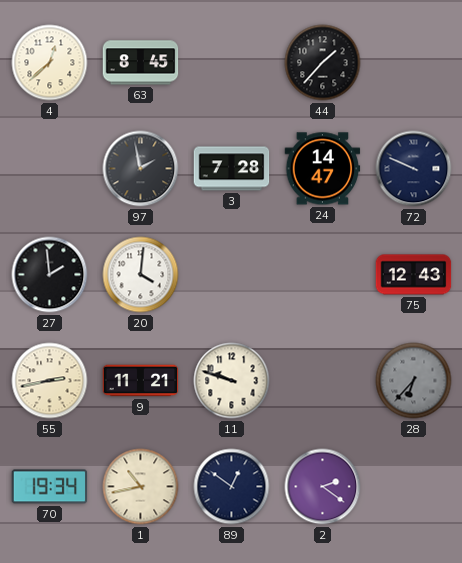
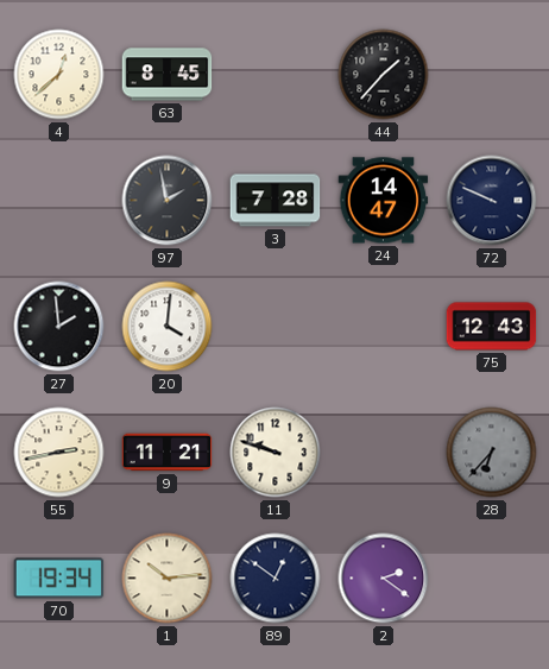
1: 10:43 -> 10:14
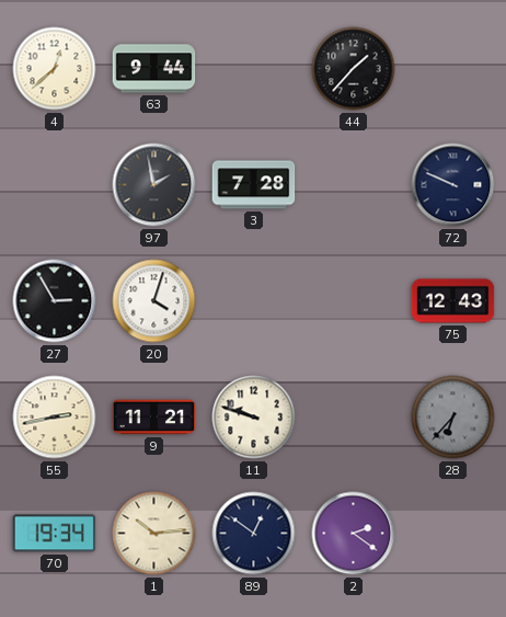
63: 8:45 -> 9:44
24: 14:47 -> none
27: 1:59 -> 2:55
20: 4:01 -> 4:03
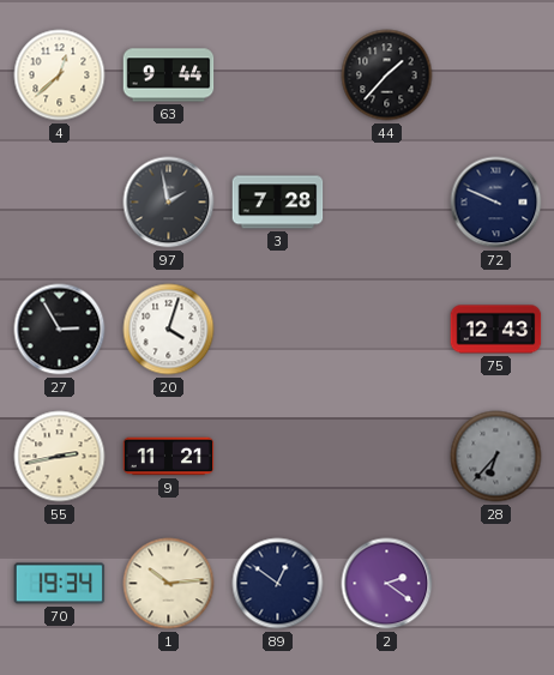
11: 9:48 -> none
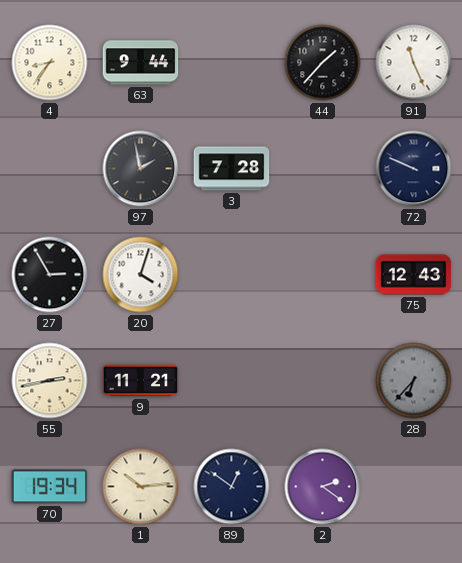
4: 12:38 -> 8:36
91: none -> 11:26
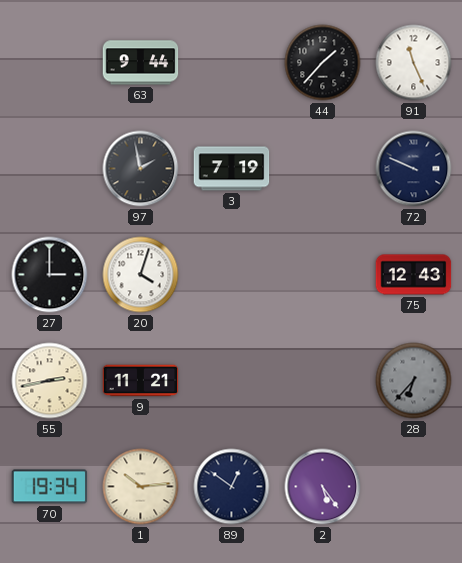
4: 8:36 -> none
3: 7:28 -> 7:19
27: 2:55 -> 3:00
2: 2:21 -> 5:24
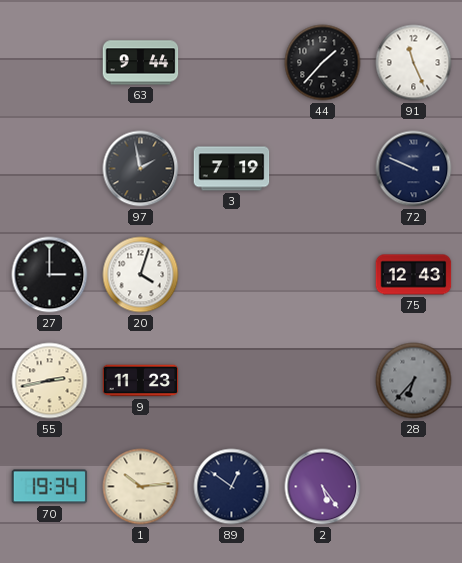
9: 11:21 -> 11:23
